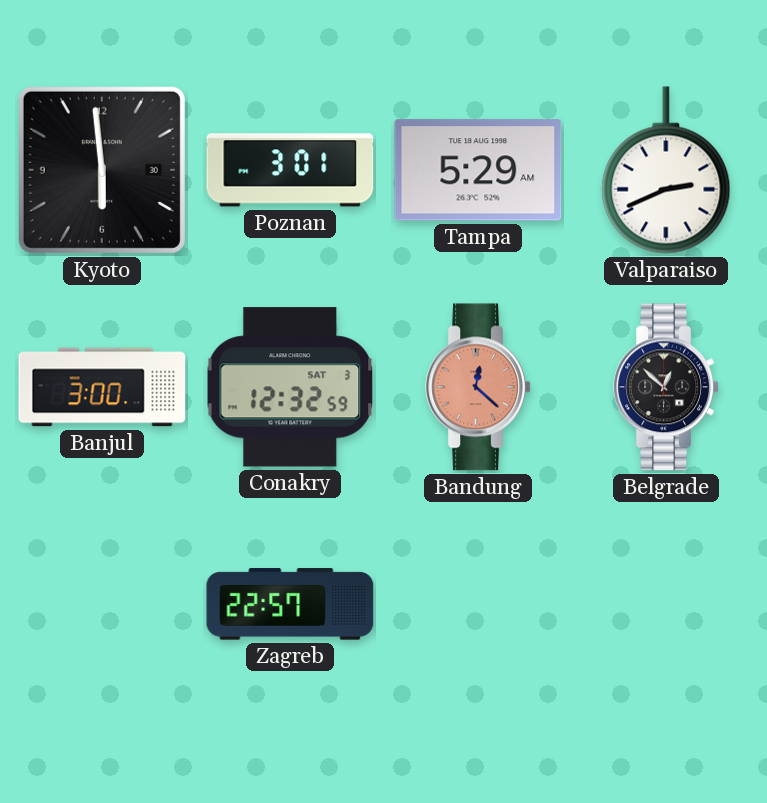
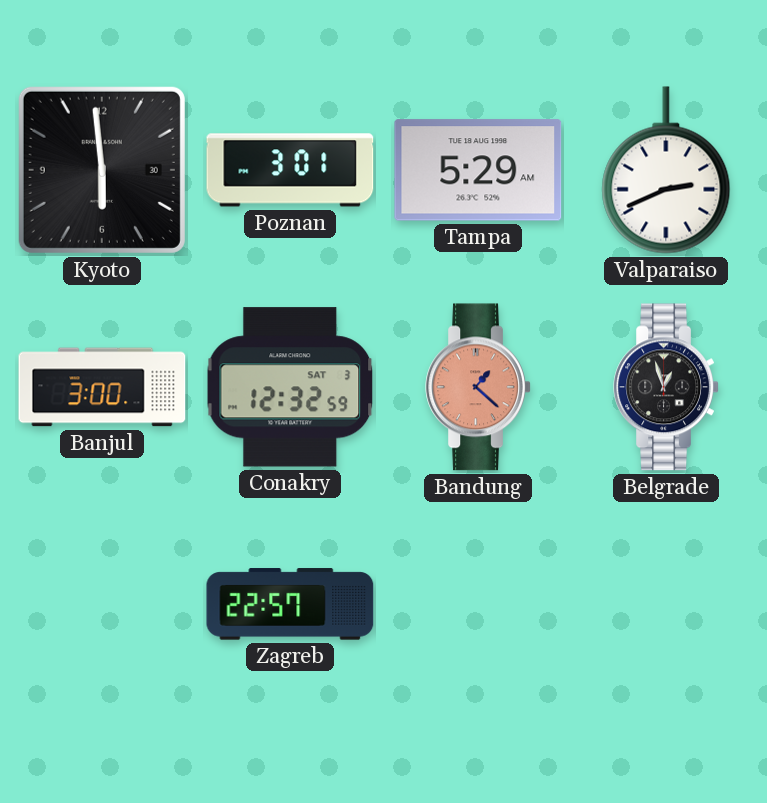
Bandung: 12:22 -> 1:22
Belgrade: 12:52 -> 12:57
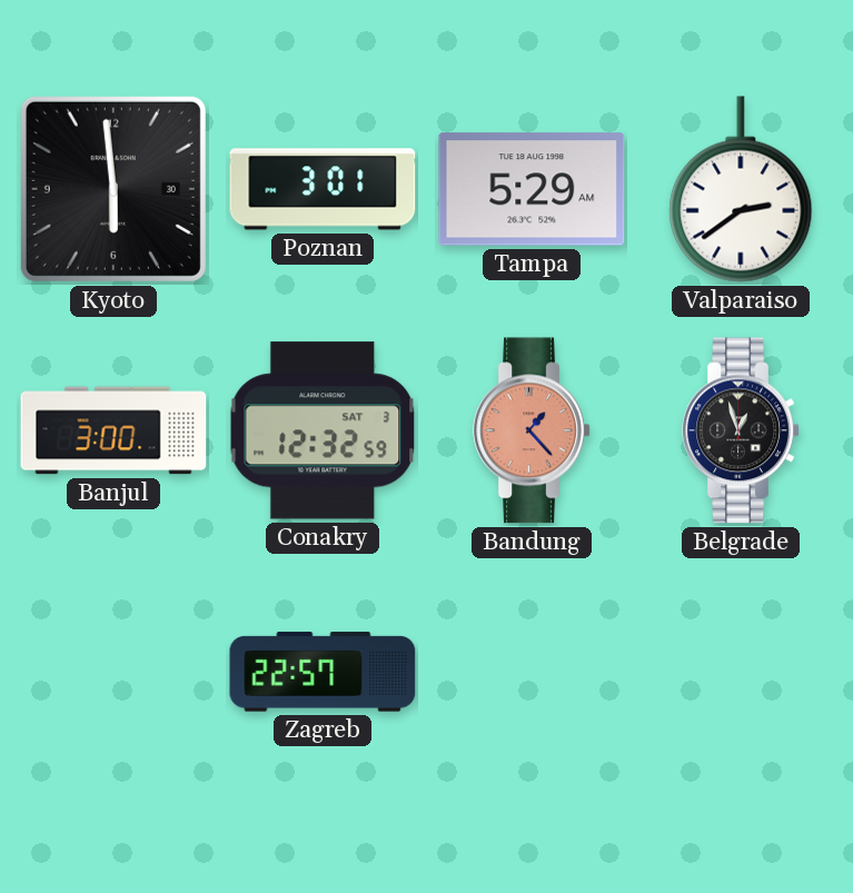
Valparaiso: 2:41 -> 2:39
Bandung: 1:22 -> 1:23
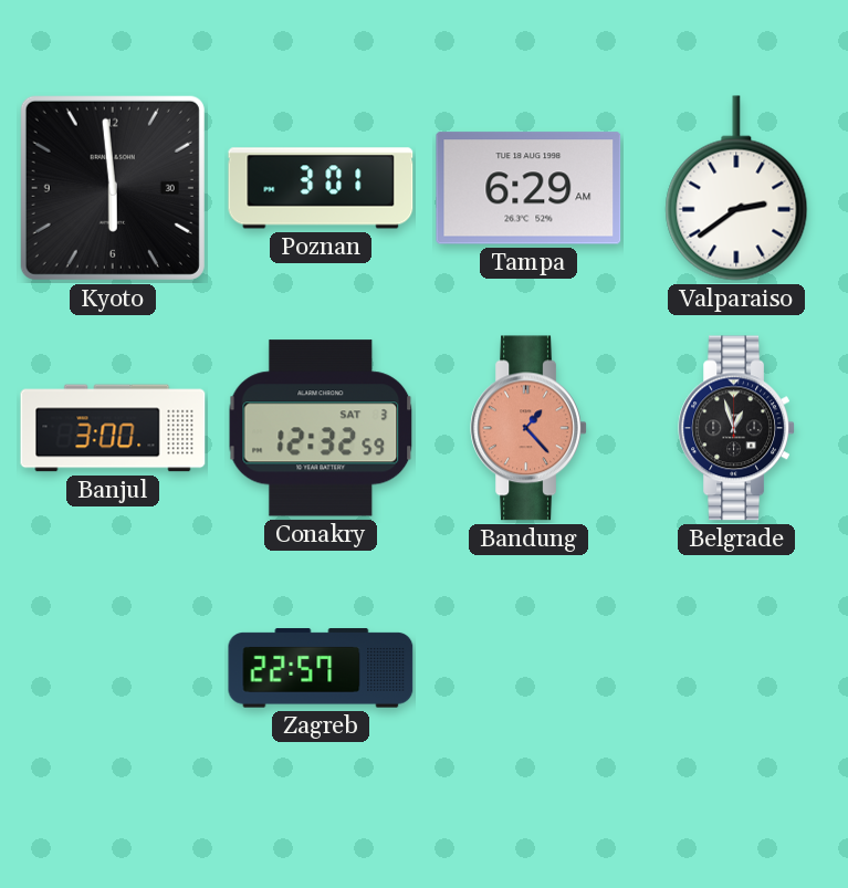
Tampa: 5:29 -> 6:29
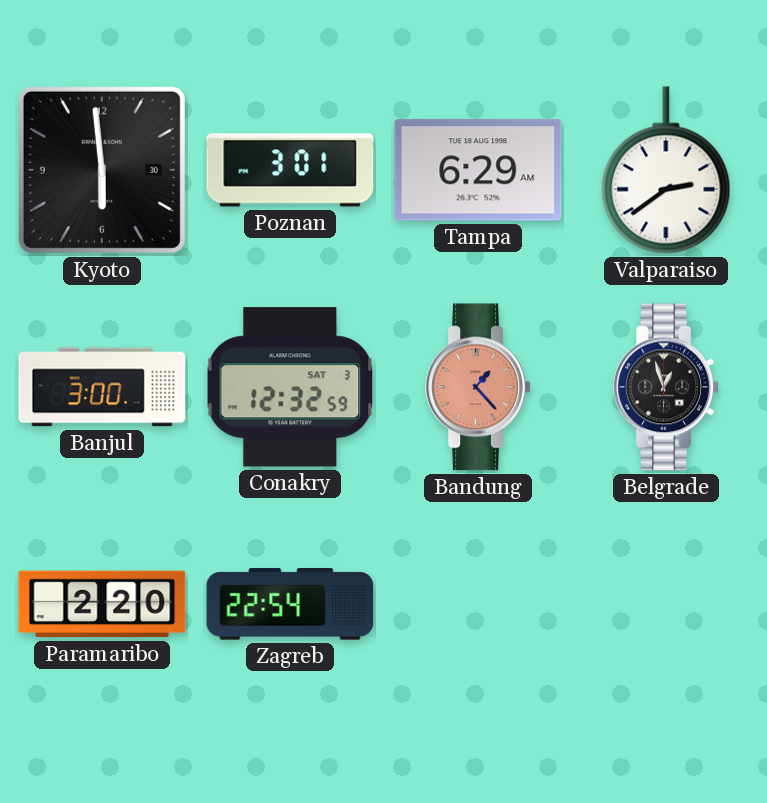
Paramaribo: none -> 2:20
Zagreb: 22:57 -> 22:54
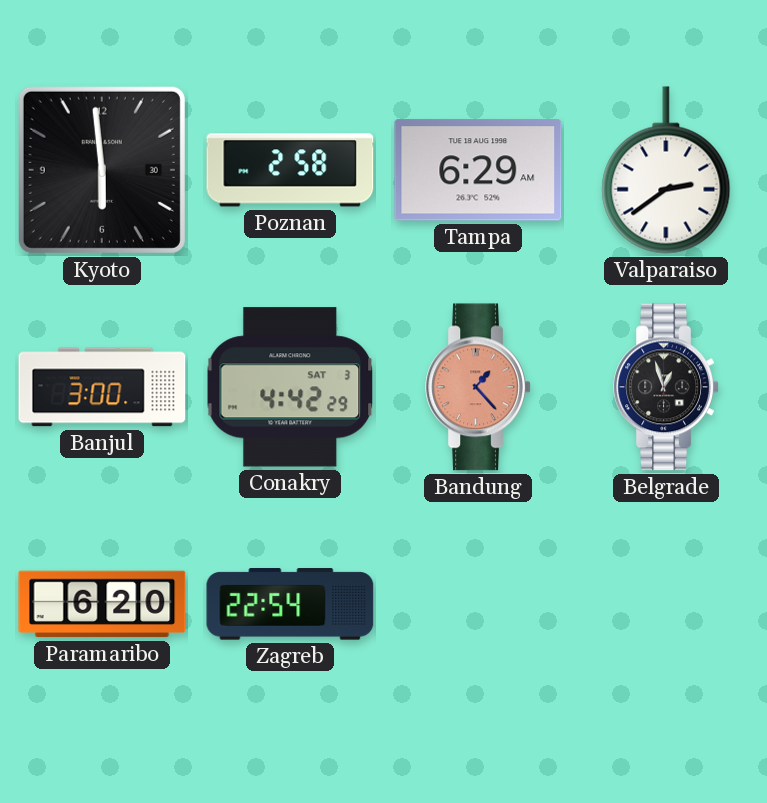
Poznan: 3:01 -> 2:58
Conakry: 12:32 -> 4:42
Paramaribo: 2:20 -> 6:20
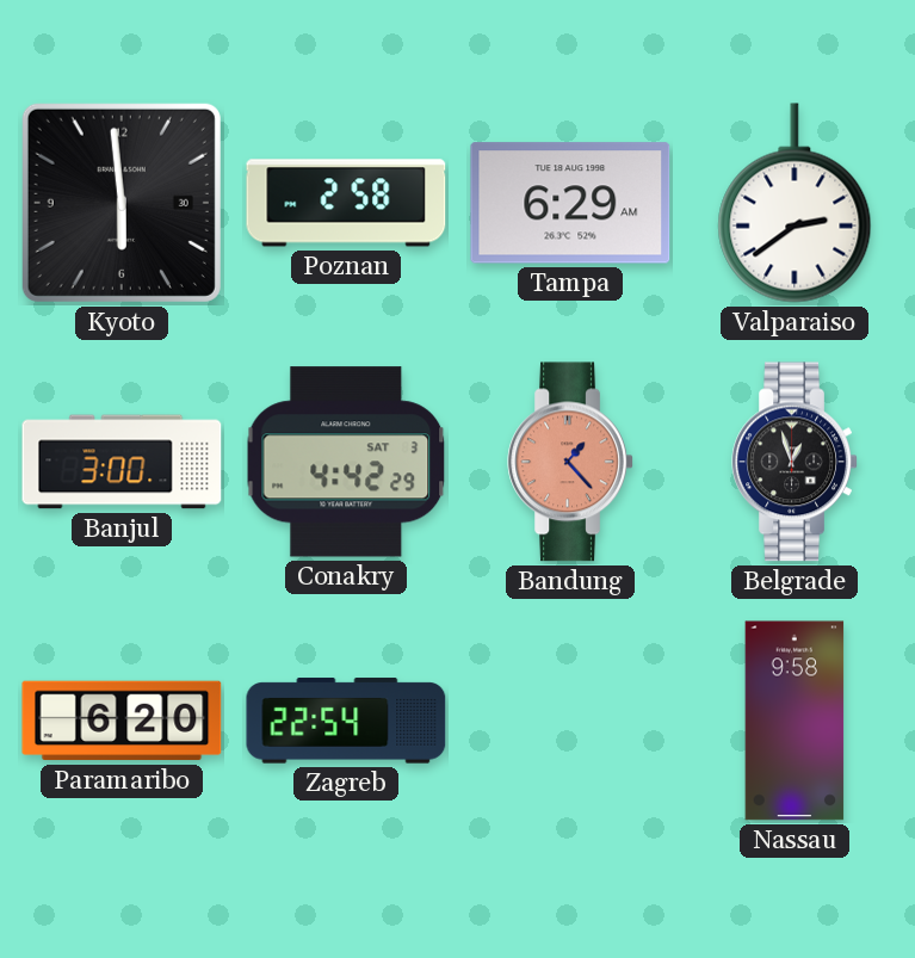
Nassau: none -> 9:58
